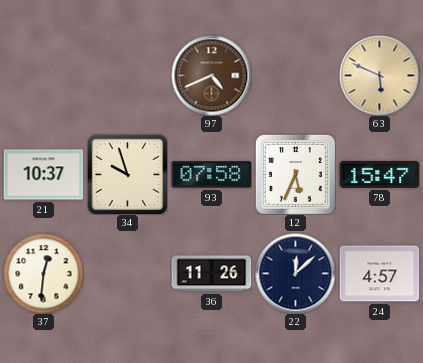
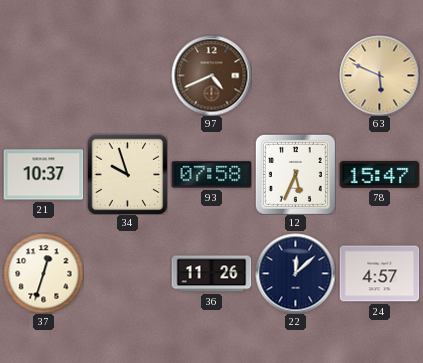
37: 12:31 -> 12:33
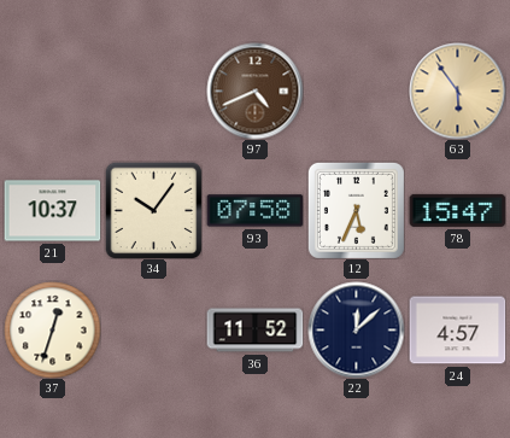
63: 5:49 -> 5:54
34: 9:57 -> 10:06
36: 11:26 -> 11:52
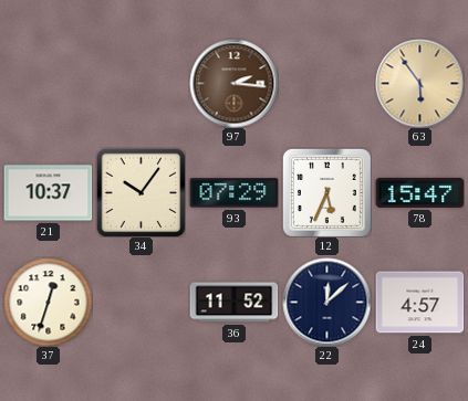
97: 4:41 -> 2:16
93: 07:58 -> 07:29
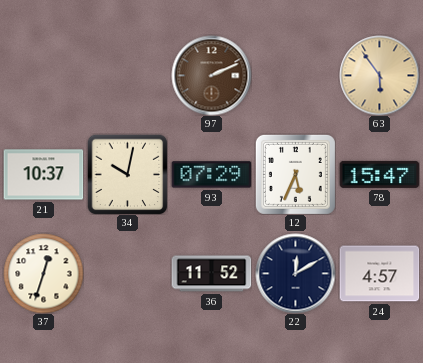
97: 2:16 -> 2:11
34: 10:06 -> 10:02
22: 12:08 -> 12:10
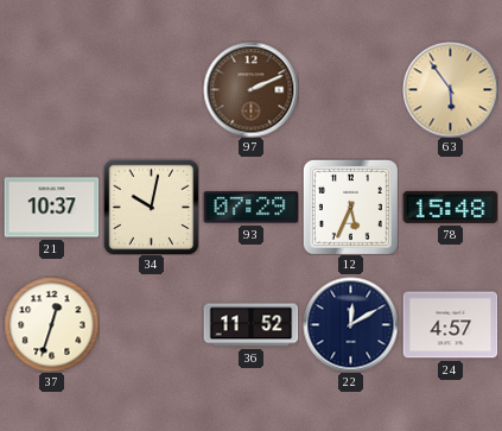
78: 15:47 -> 15:48
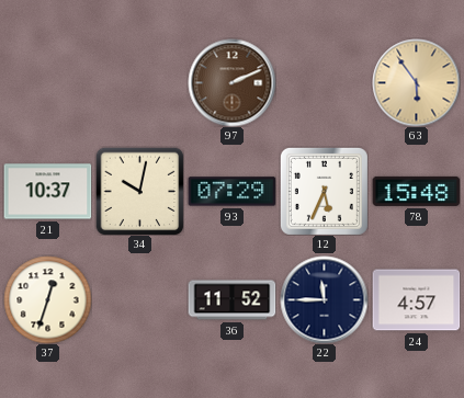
22: 12:10 -> 11:45
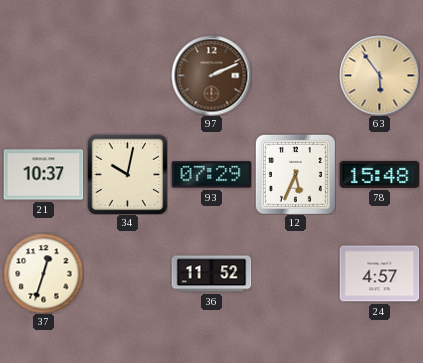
22: 11:45 -> none
